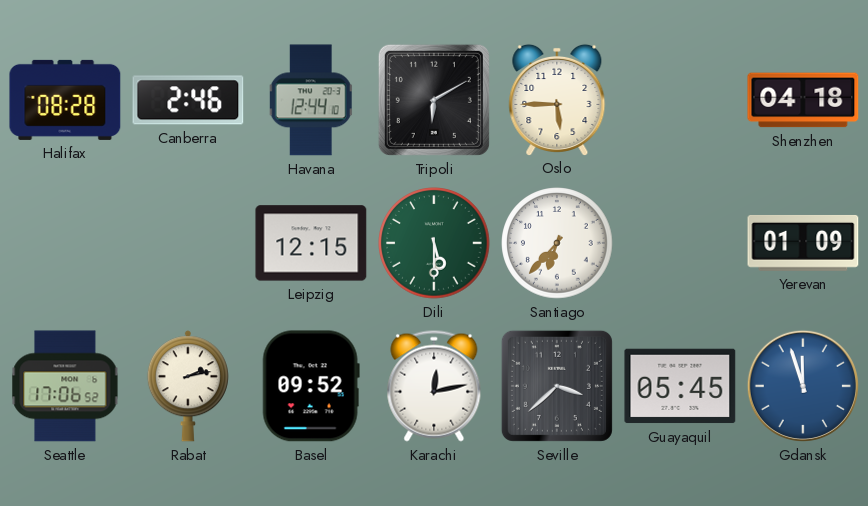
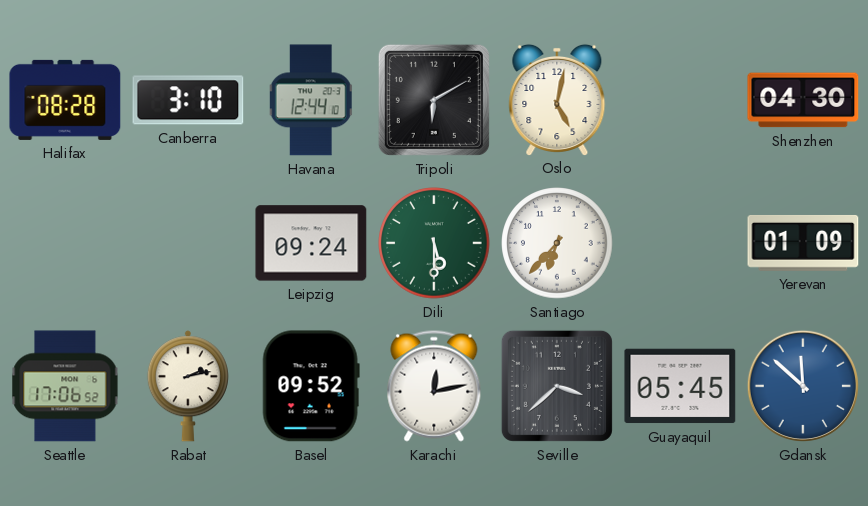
Canberra: 2:46 -> 3:10
Oslo: 5:45 -> 5:02
Shenzhen: 04:18 -> 04:30
Leipzig: 12:15 -> 09:24
Gdansk: 11:57 -> 11:52
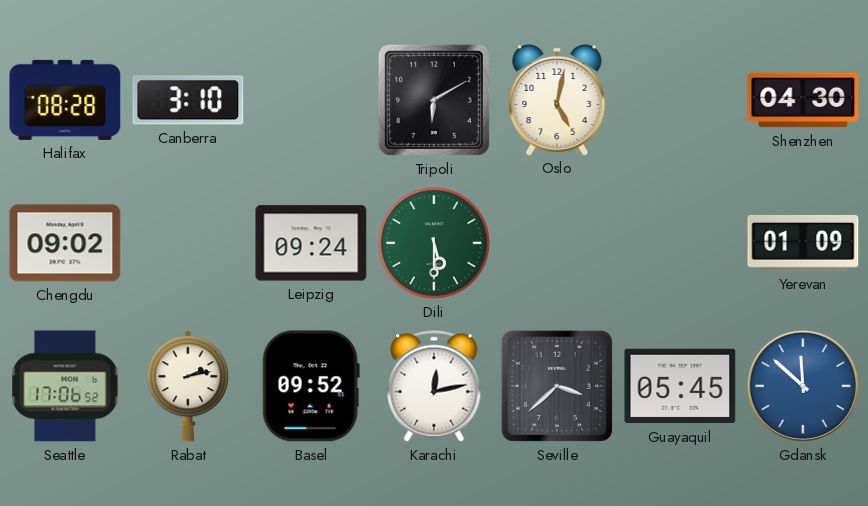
Havana: 12:44 -> none
Chengdu: none -> 09:02
Santiago: 6:37 -> none
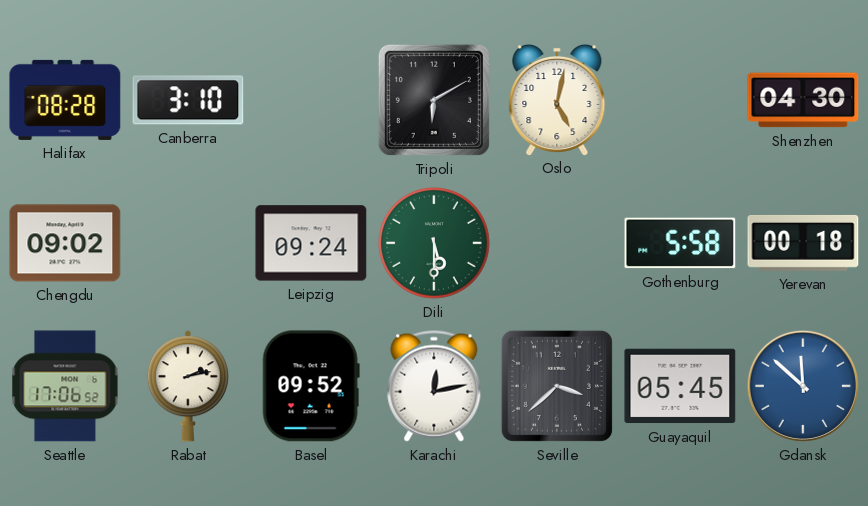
Gothenburg: none -> 5:58
Yerevan: 01:09 -> 00:18
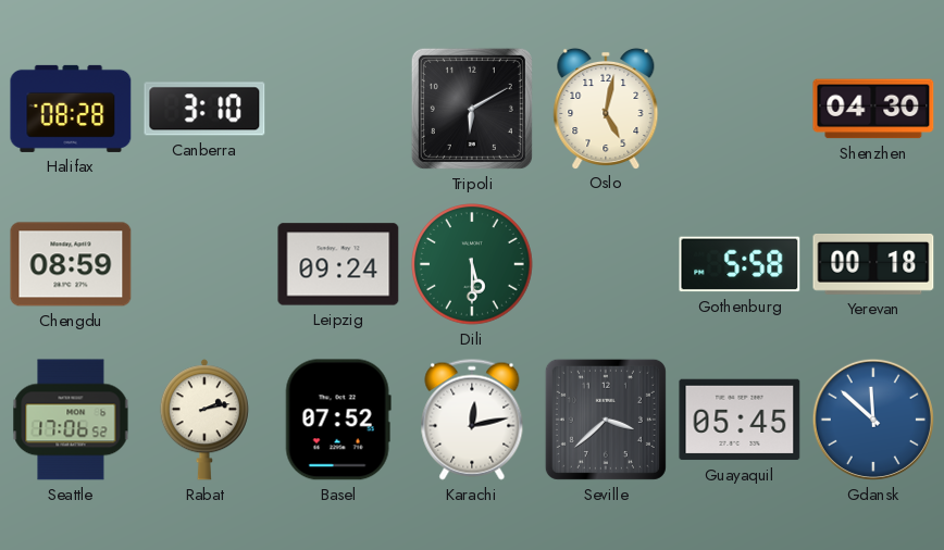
Chengdu: 09:02 -> 08:59
Basel: 09:52 -> 07:52
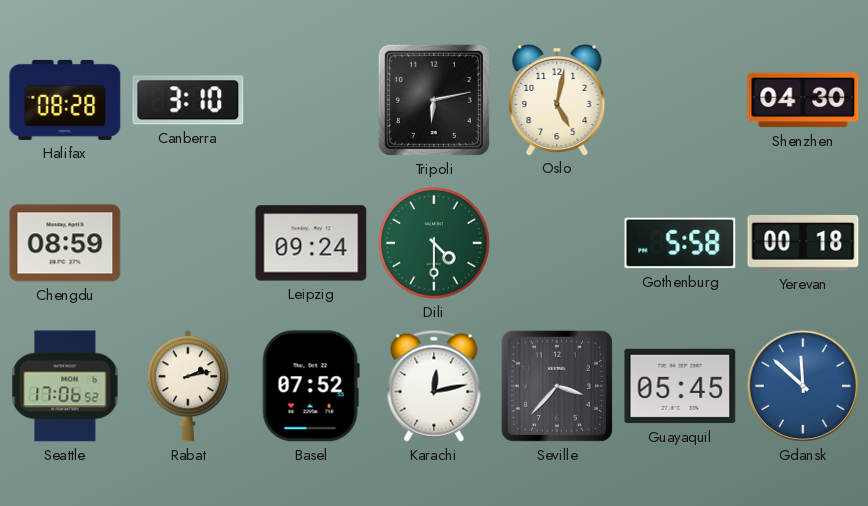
Tripoli: 6:10 -> 6:13
Dili: 5:30 -> 4:30
Seville: 3:38 -> 3:37
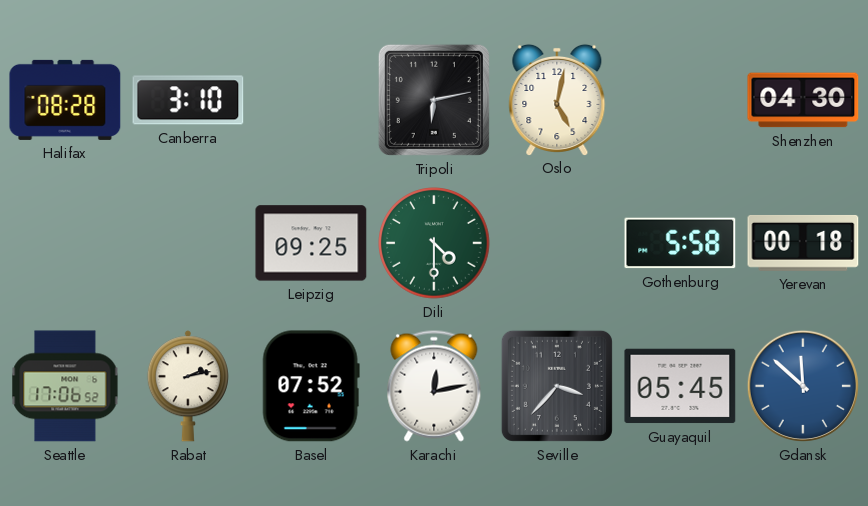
Chengdu: 08:59 -> none
Leipzig: 09:24 -> 09:25
